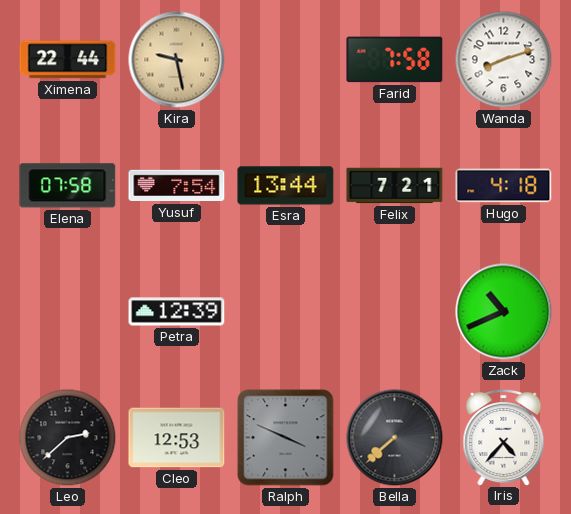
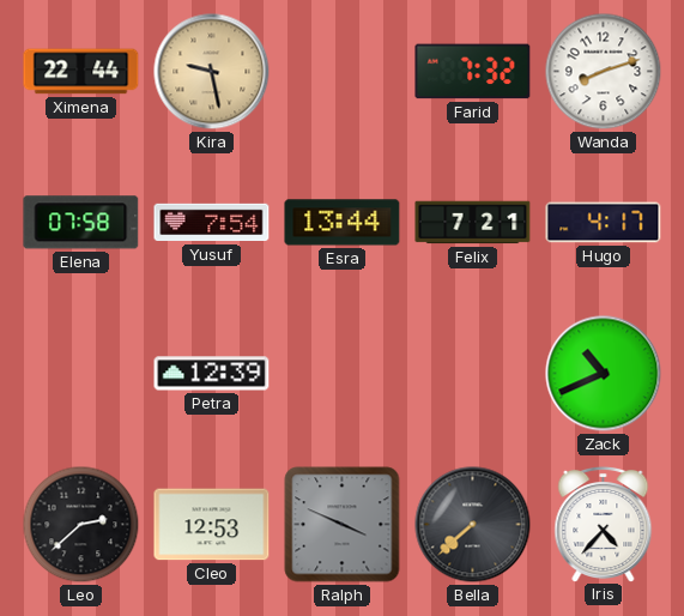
Farid: 7:58 -> 7:32
Hugo: 4:18 -> 4:17
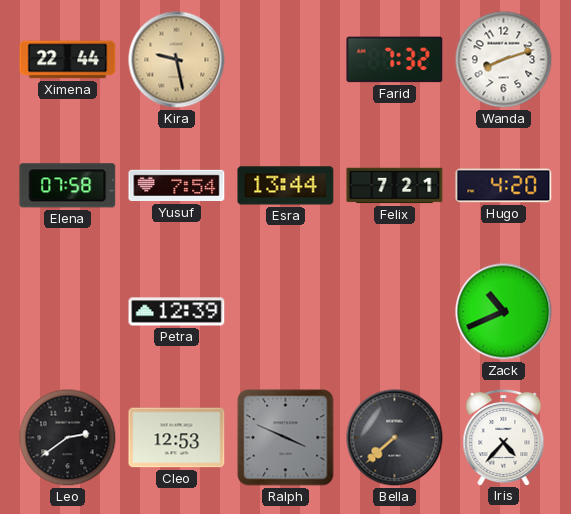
Hugo: 4:17 -> 4:20
Leo: 2:38 -> 2:39
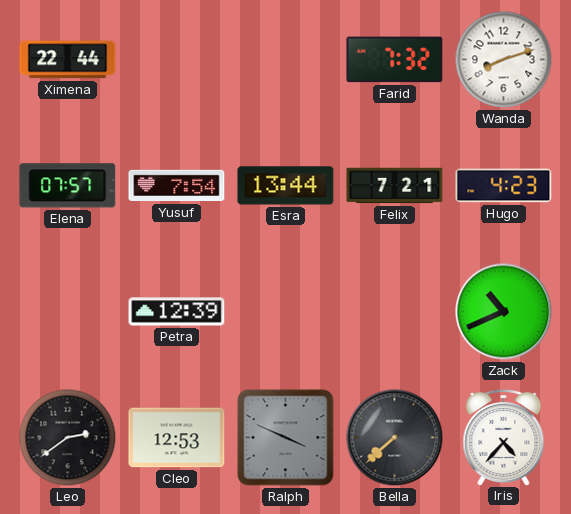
Kira: 9:28 -> none
Elena: 07:58 -> 07:57
Hugo: 4:20 -> 4:23
